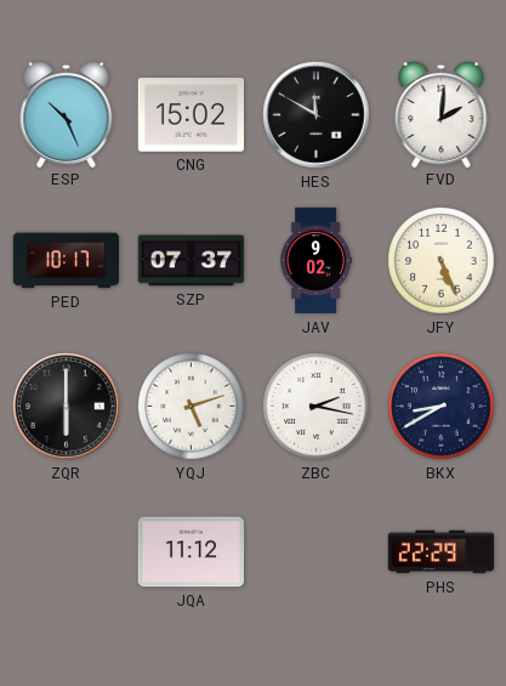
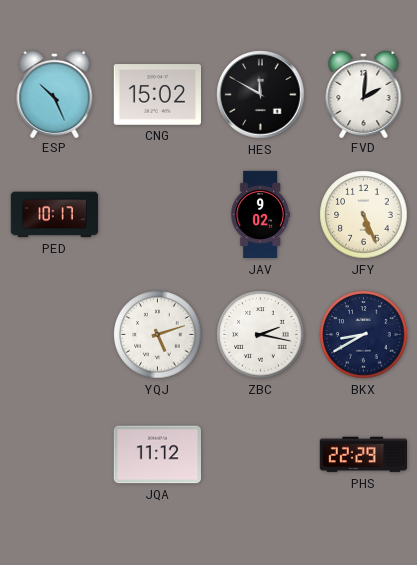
SZP: 07:37 -> none
ZQR: 6:00 -> none
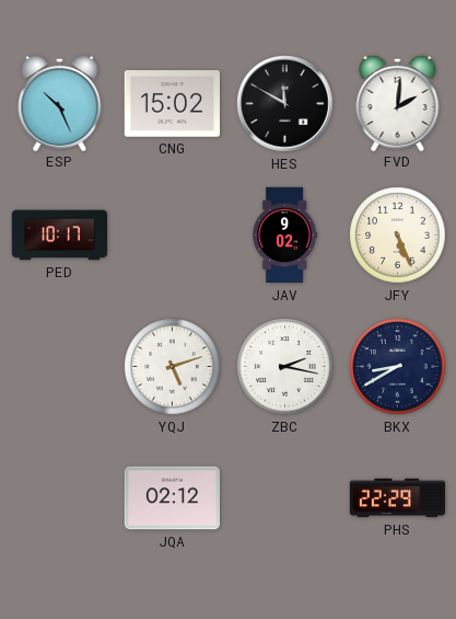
JQA: 11:12 -> 02:12
